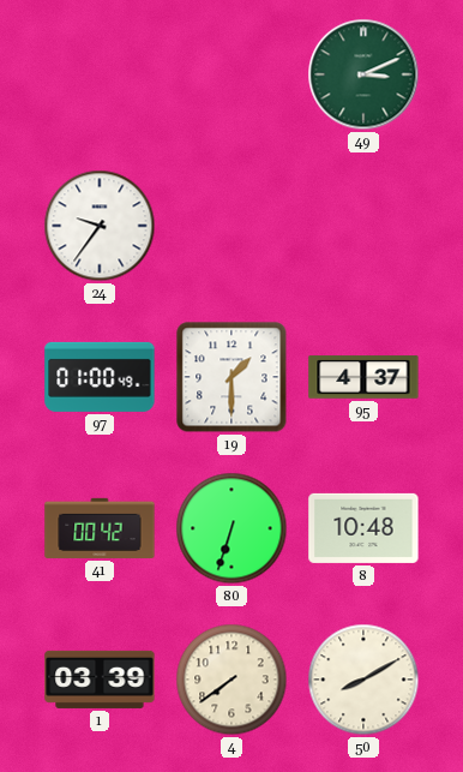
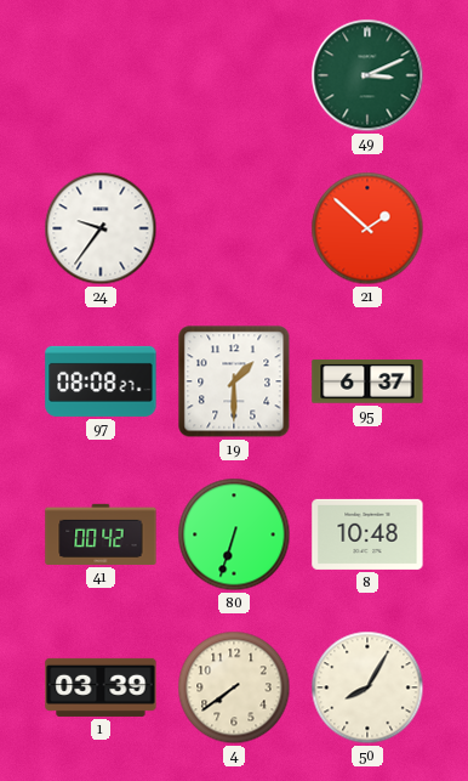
21: none -> 1:52
97: 01:00 -> 08:08
95: 4:37 -> 6:37
50: 8:10 -> 8:05
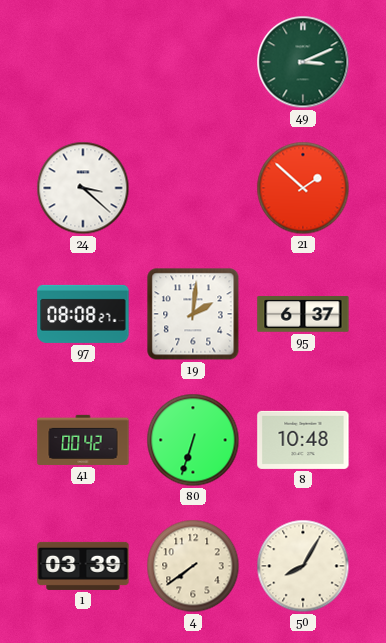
24: 9:36 -> 3:22
19: 1:30 -> 2:01
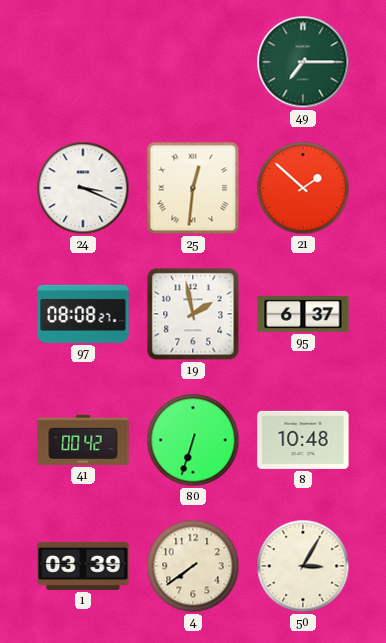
49: 3:11 -> 7:15
24: 3:22 -> 3:19
25: none -> 12:31
19: 2:01 -> 1:58
50: 8:05 -> 3:05
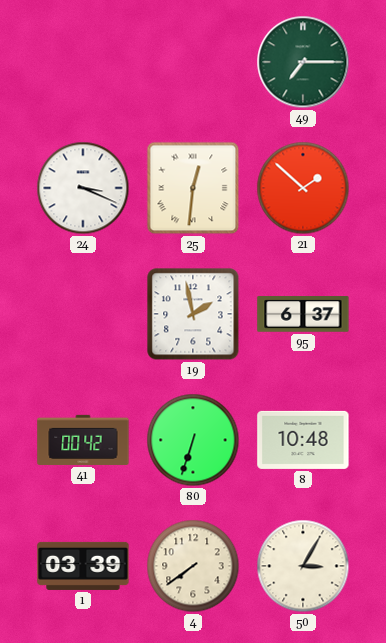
97: 08:08 -> none
